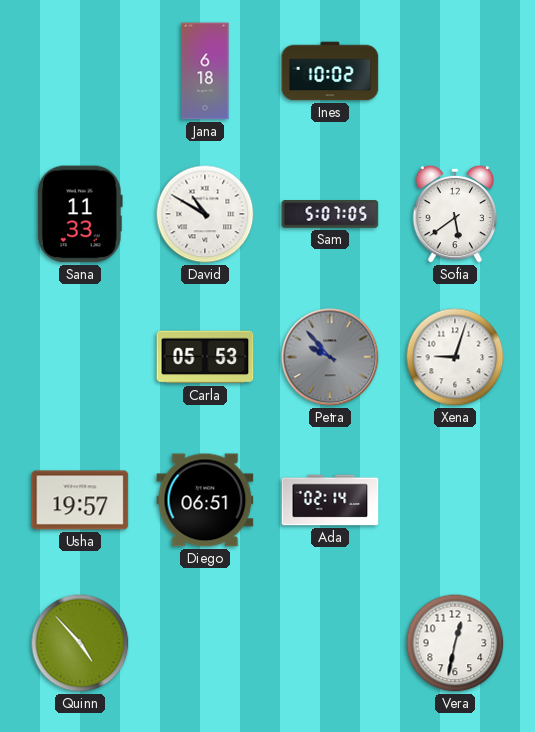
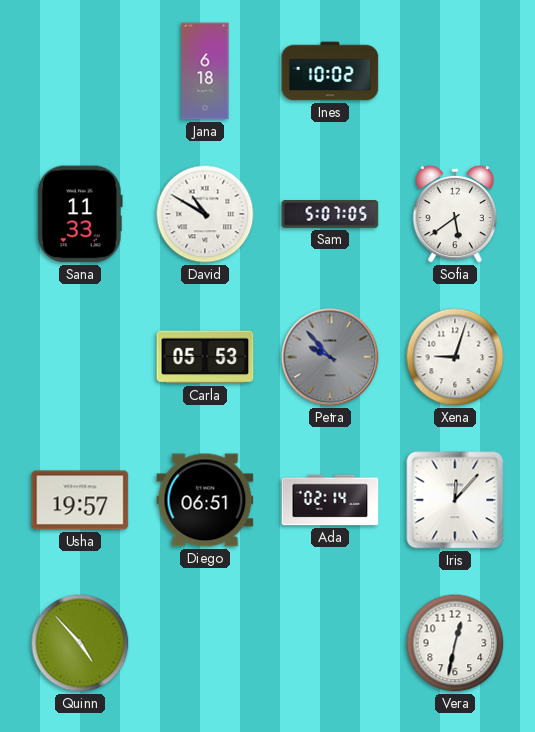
Iris: none -> 12:07
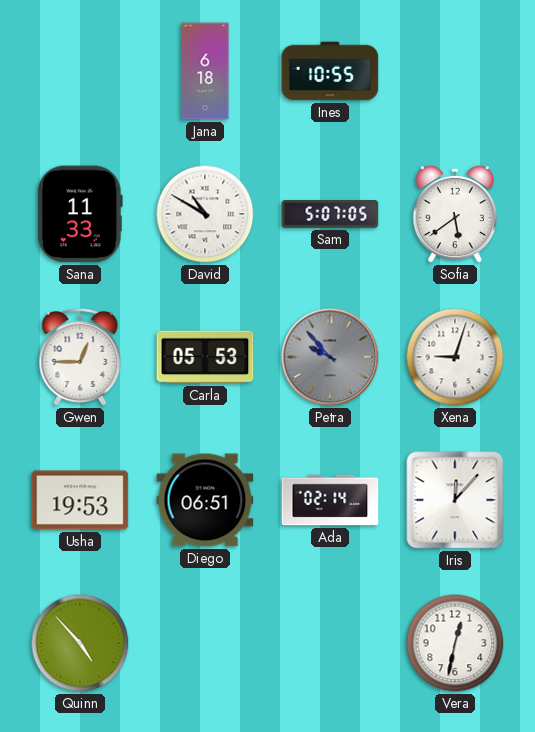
Ines: 10:02 -> 10:55
Gwen: none -> 12:45
Usha: 19:57 -> 19:53
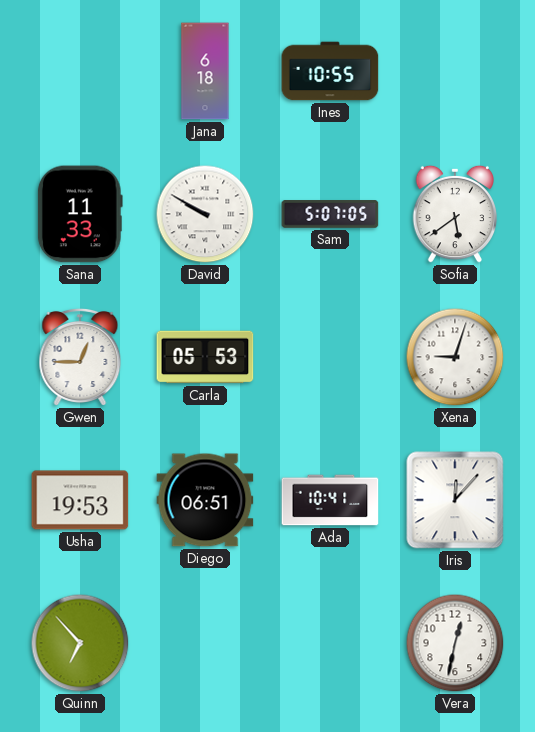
David: 10:50 -> 9:50
Petra: 9:53 -> none
Ada: 02:14 -> 10:41
Quinn: 4:53 -> 6:53
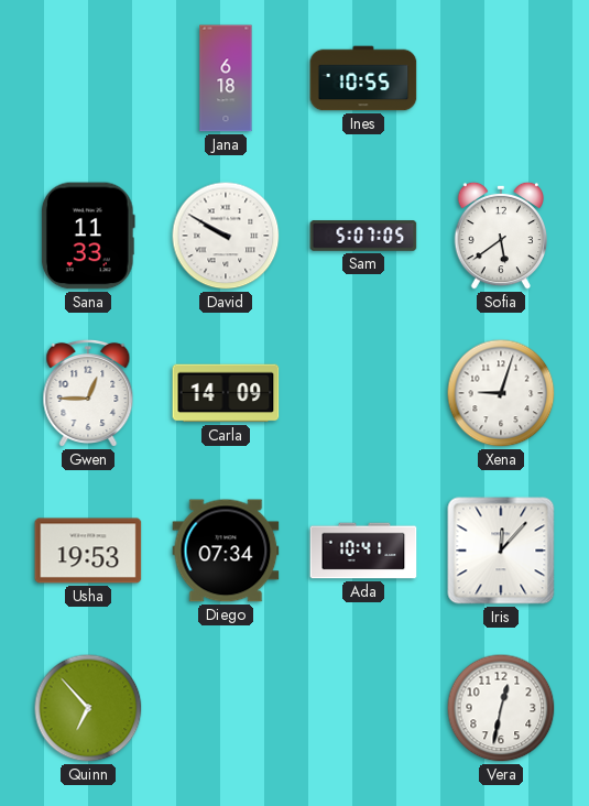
Carla: 05:53 -> 14:09
Diego: 06:51 -> 07:34
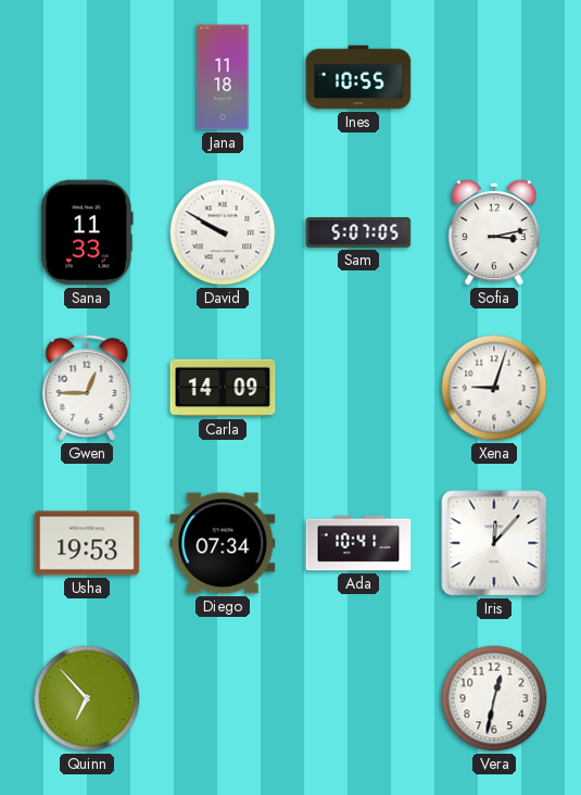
Jana: 6:18 -> 11:18
Sofia: 5:39 -> 3:13
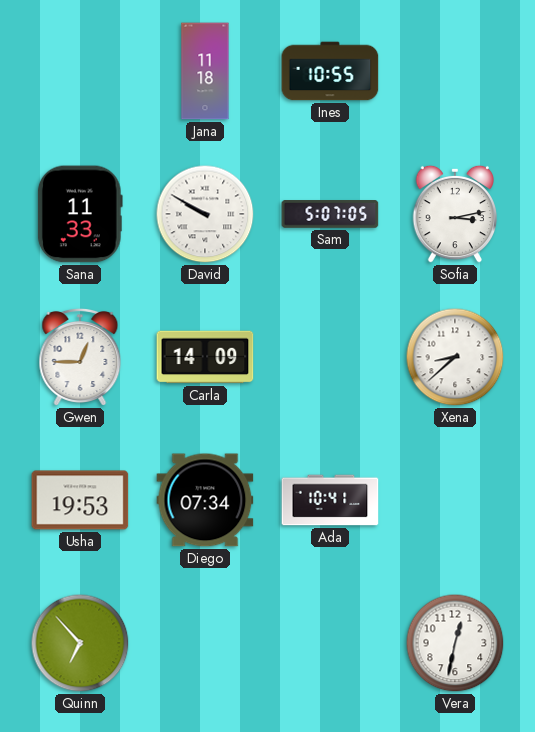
Xena: 9:03 -> 8:38
Iris: 12:07 -> none
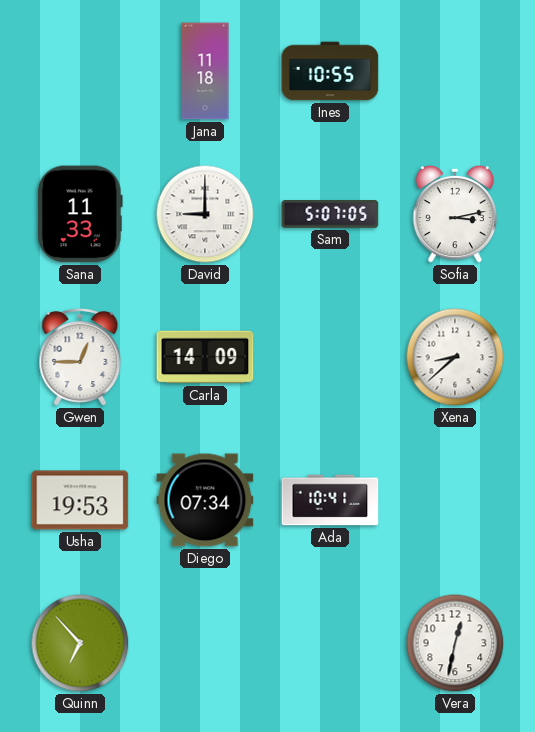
David: 9:50 -> 9:00
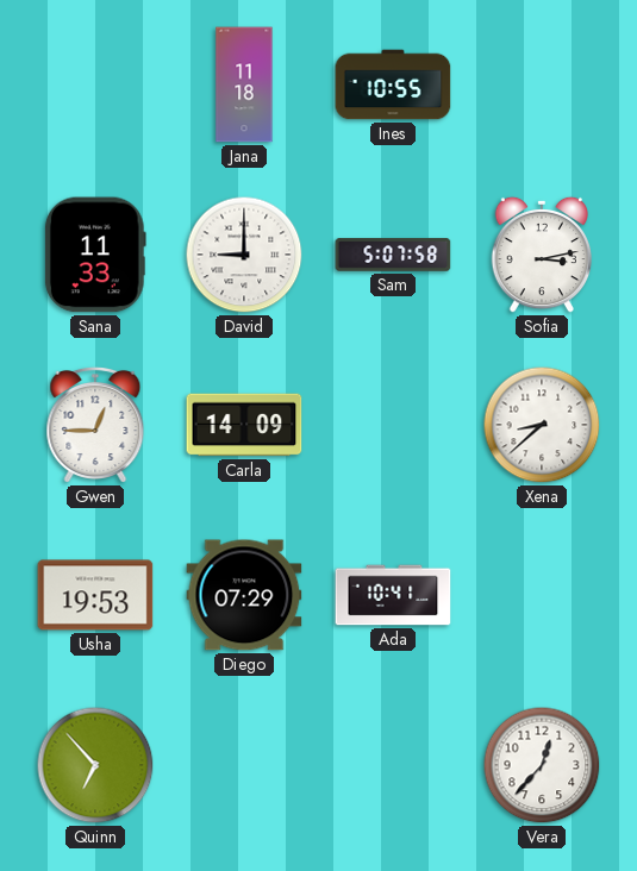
Sam: 5:07:05 -> 5:07:58
Diego: 07:34 -> 07:29
Vera: 12:32 -> 12:37
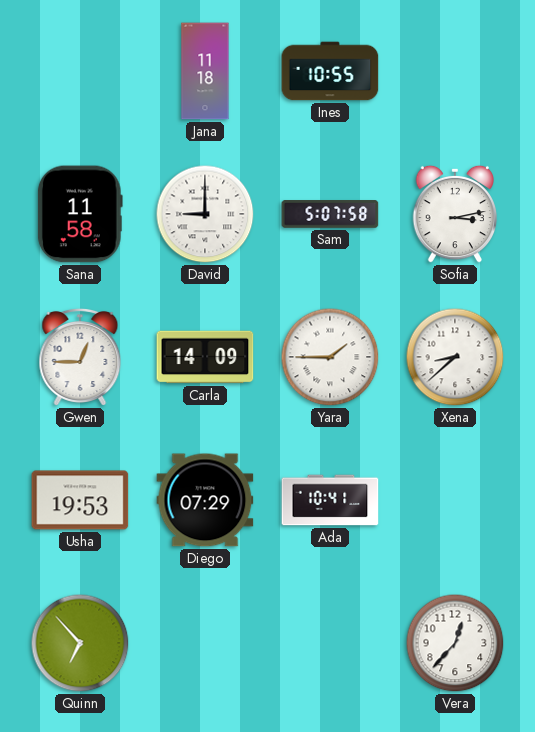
Sana: 11:33 -> 11:58
Yara: none -> 1:45
